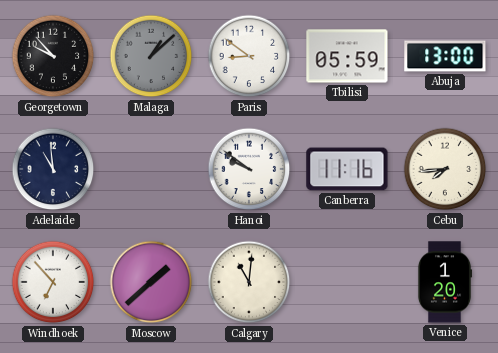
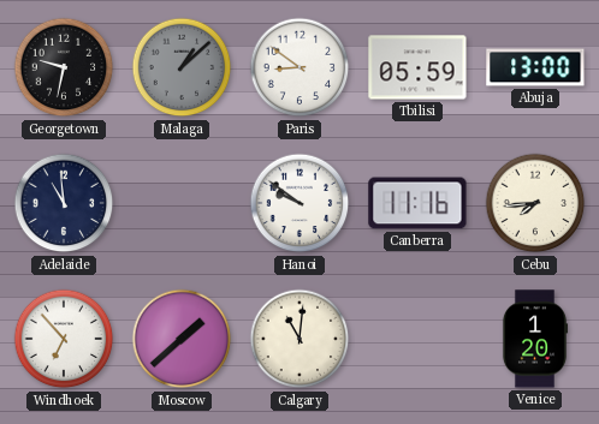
Georgetown: 9:53 -> 9:32
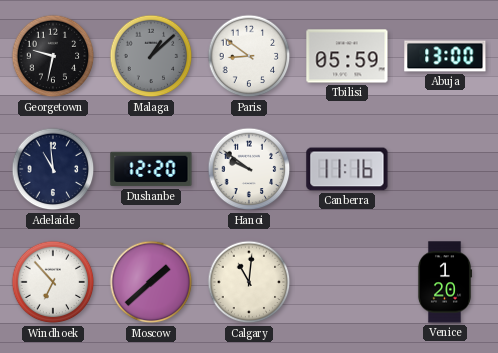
Dushanbe: none -> 12:20
Cebu: 7:44 -> none
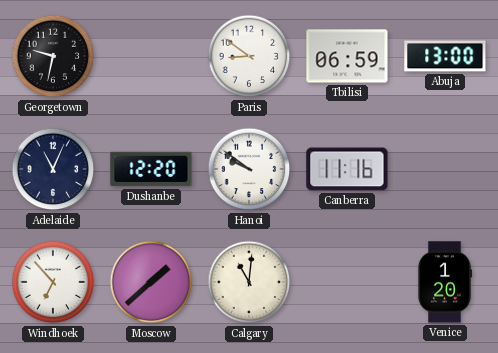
Malaga: 1:08 -> none
Tbilisi: 05:59 -> 06:59
Adelaide: 10:59 -> 11:04
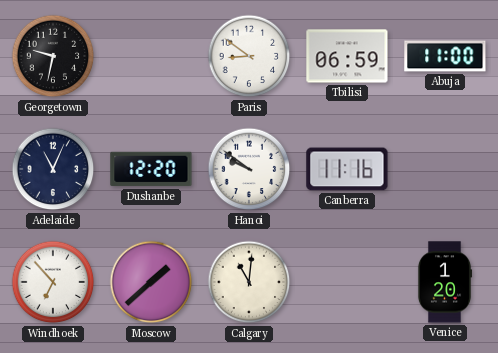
Abuja: 13:00 -> 11:00
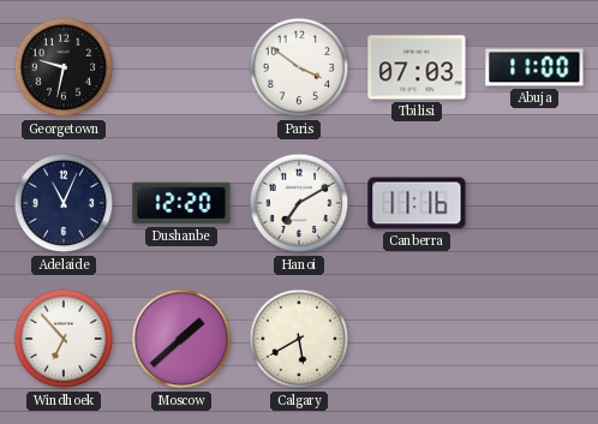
Paris: 8:51 -> 3:51
Tbilisi: 06:59 -> 07:03
Hanoi: 9:51 -> 7:10
Calgary: 11:01 -> 5:40
Venice: 1:20 -> none
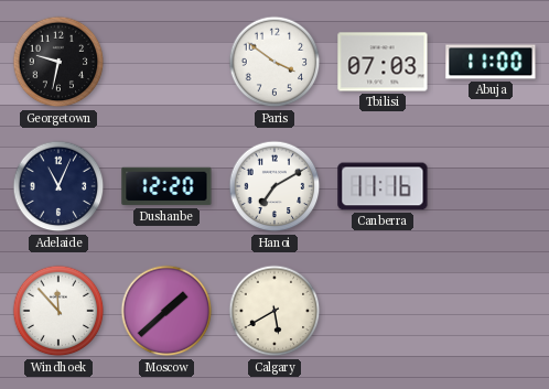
Windhoek: 6:53 -> 11:53
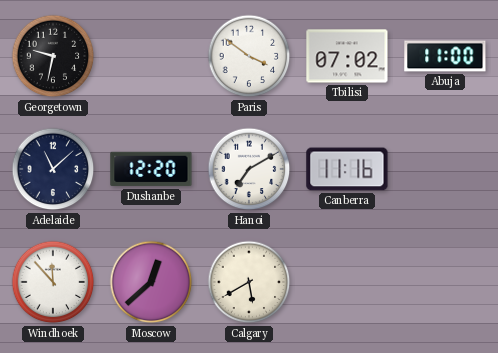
Tbilisi: 07:03 -> 07:02
Adelaide: 11:04 -> 11:08
Moscow: 1:38 -> 12:38
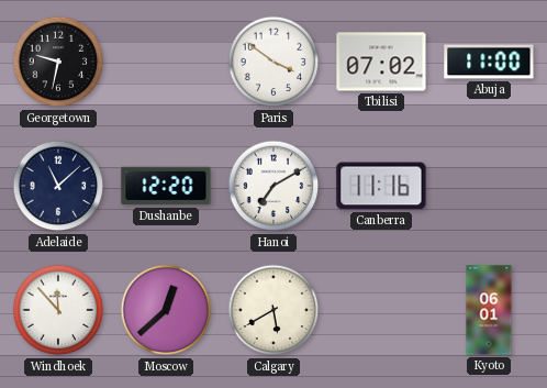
Kyoto: none -> 06:01
